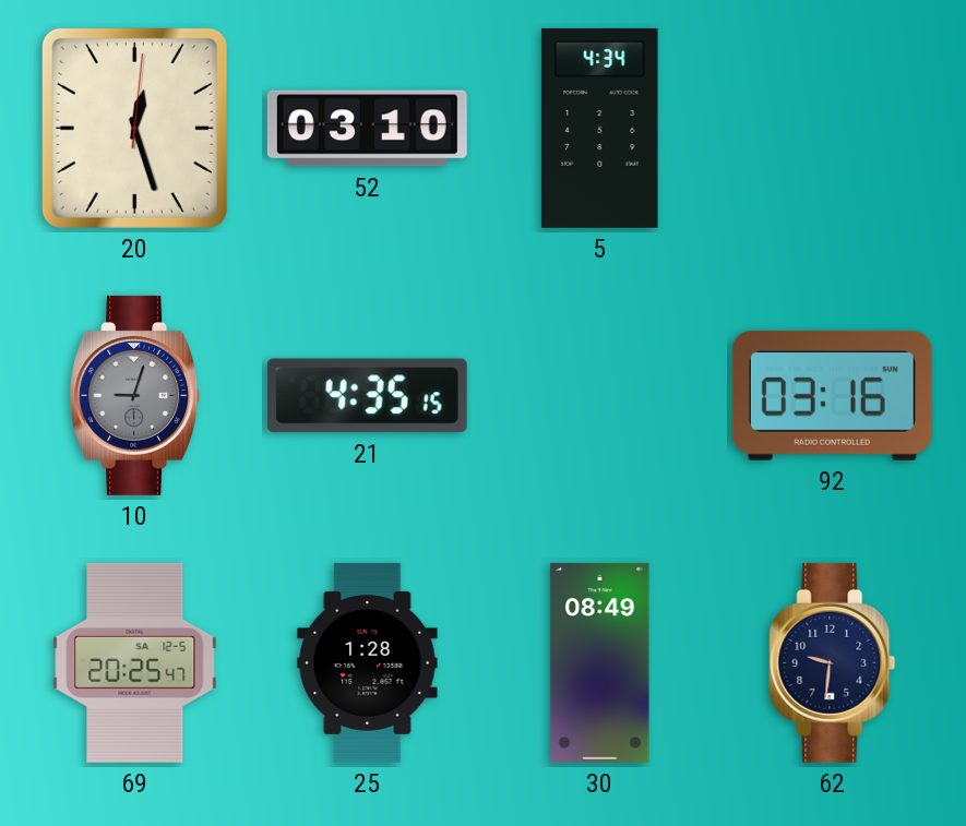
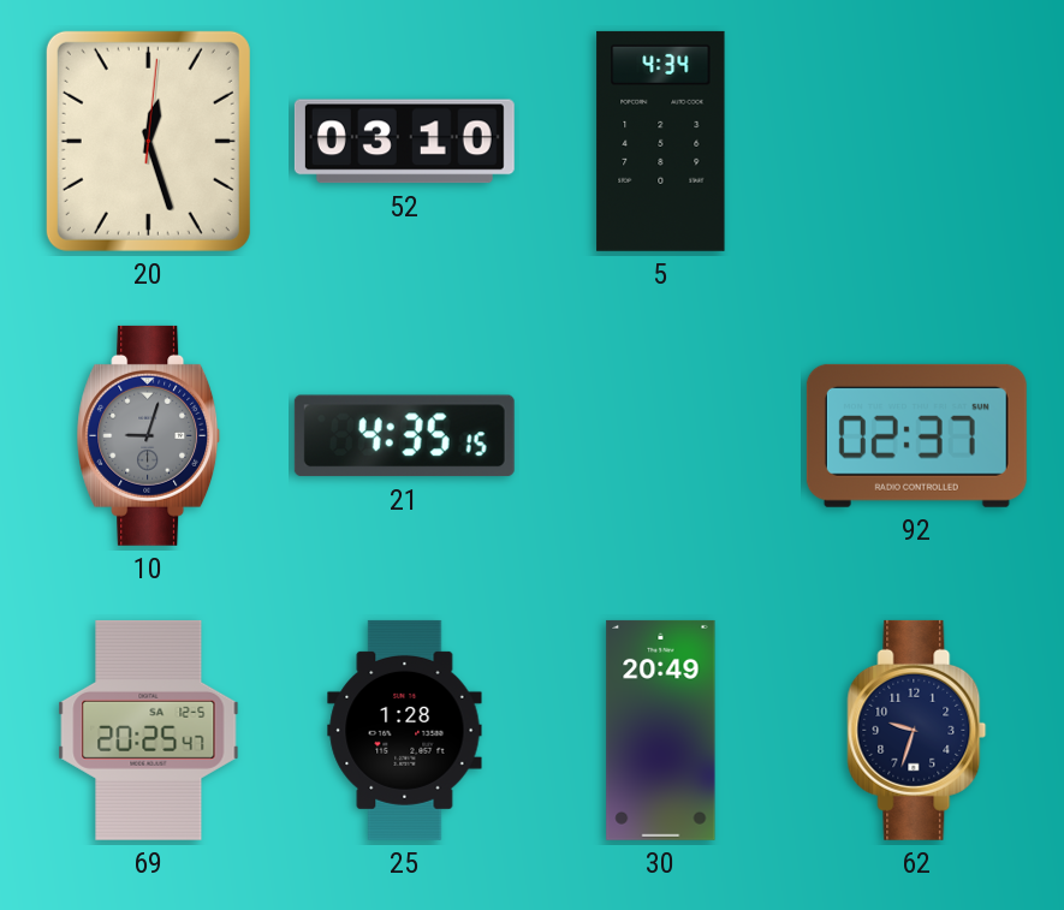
92: 03:16 -> 02:37
30: 08:49 -> 20:49
62: 9:31 -> 9:33
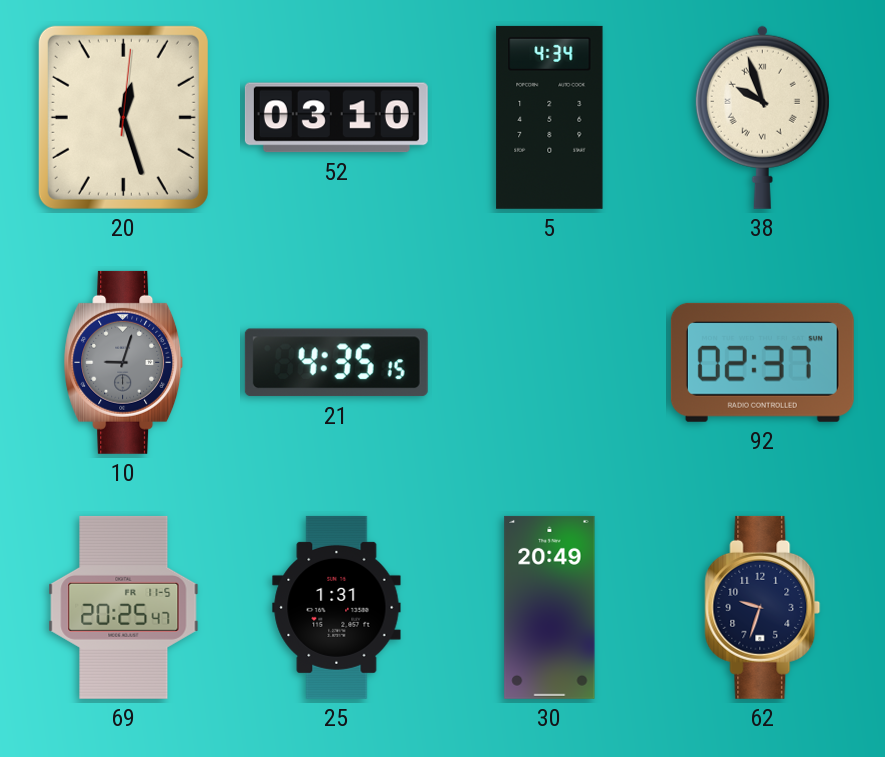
38: none -> 9:57
69 date: SA 12-5 -> FR 11-5
25: 1:28 -> 1:31
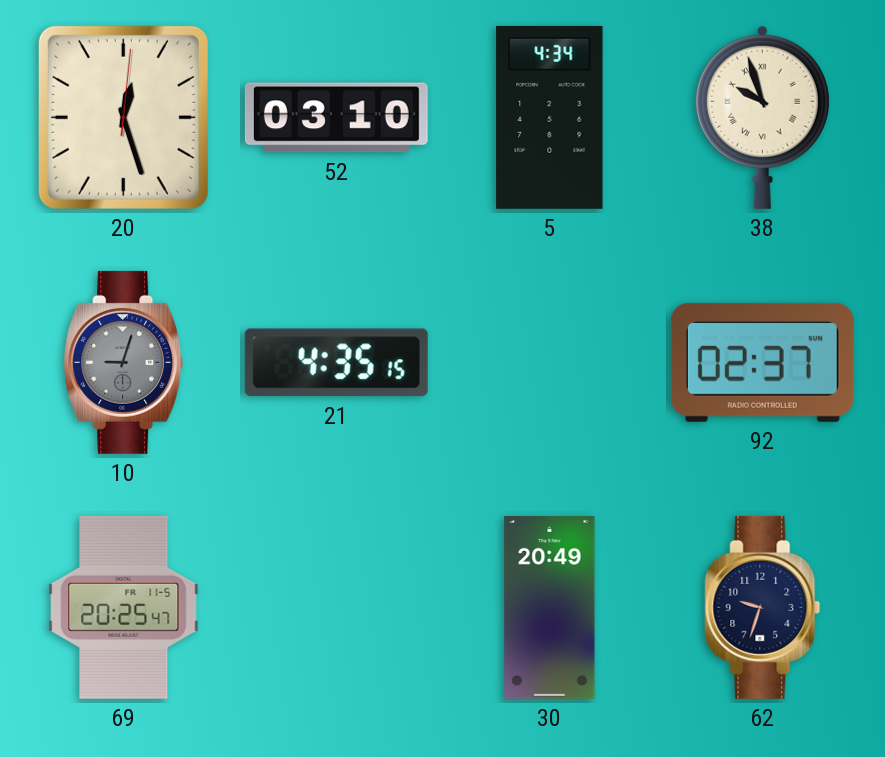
25: 1:31 -> none
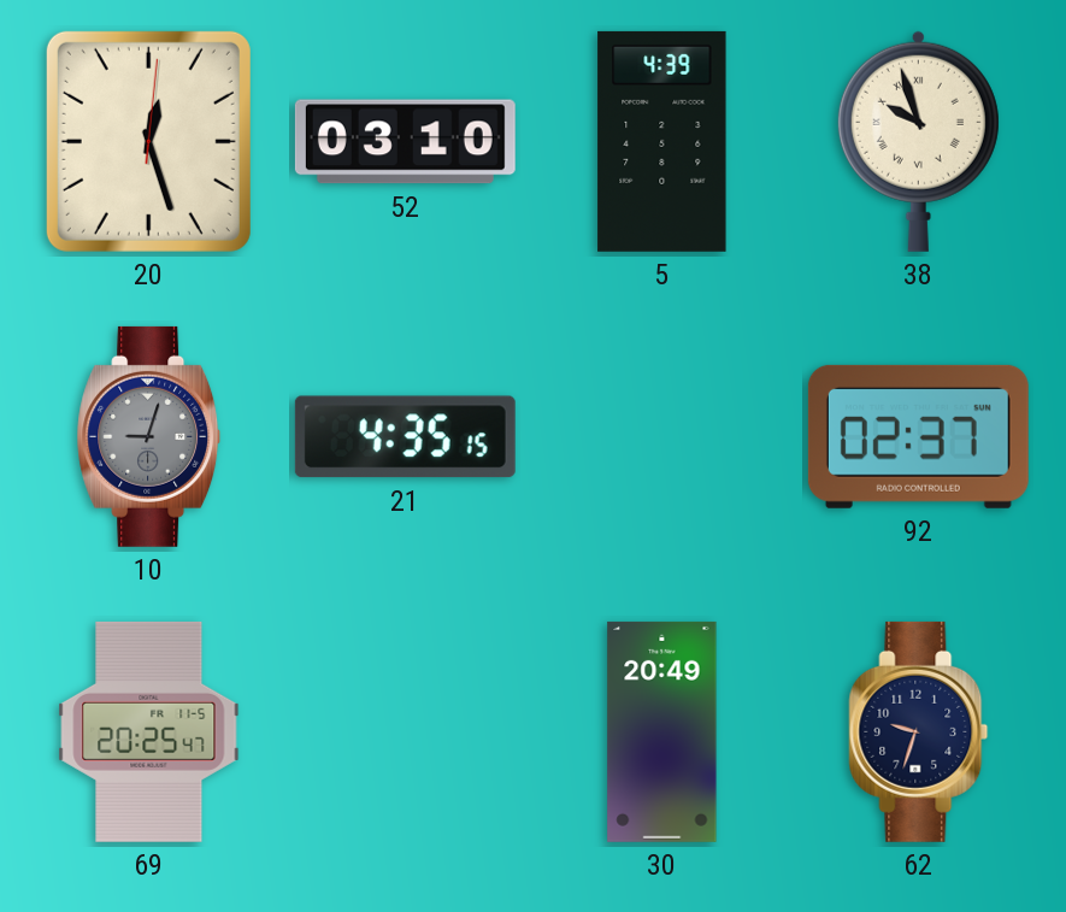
5: 4:34 -> 4:39
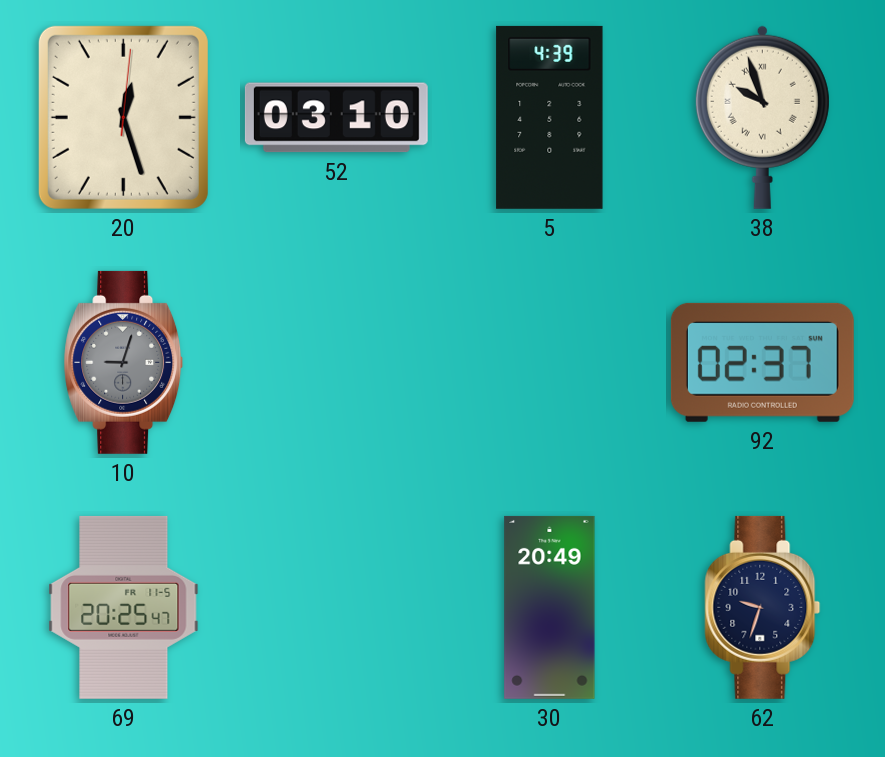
21: 4:35 -> none
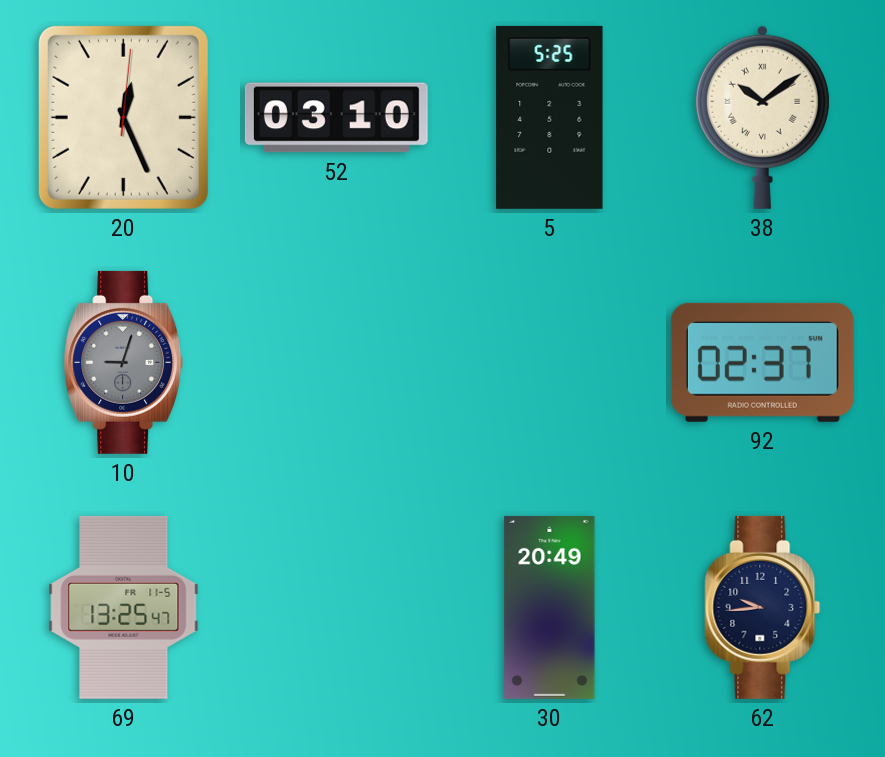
20: 12:27 -> 12:26
5: 4:39 -> 5:25
38: 9:57 -> 10:09
69: 20:25 -> 13:25
62: 9:33 -> 9:44
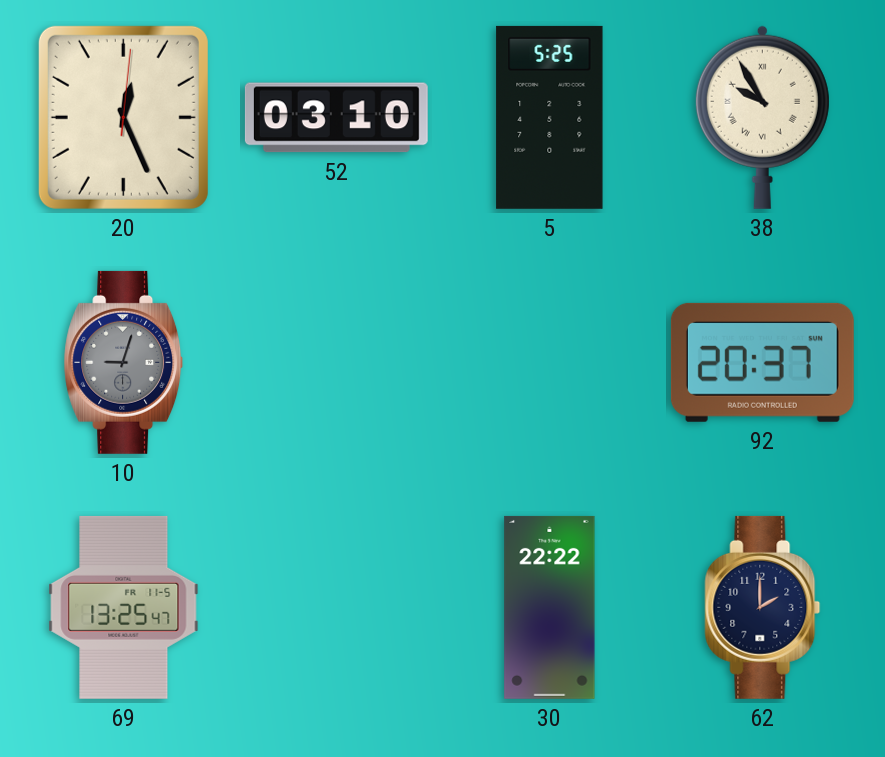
38: 10:09 -> 9:55
92: 02:37 -> 20:37
30: 20:49 -> 22:22
62: 9:44 -> 2:00
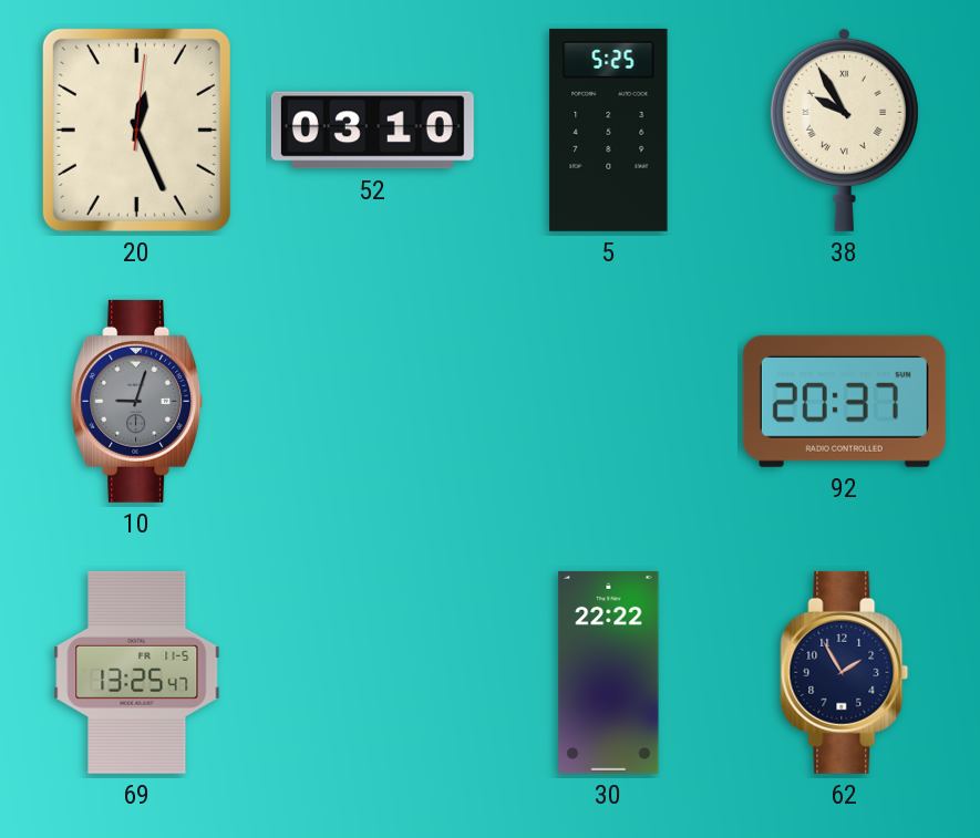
62: 2:00 -> 1:55
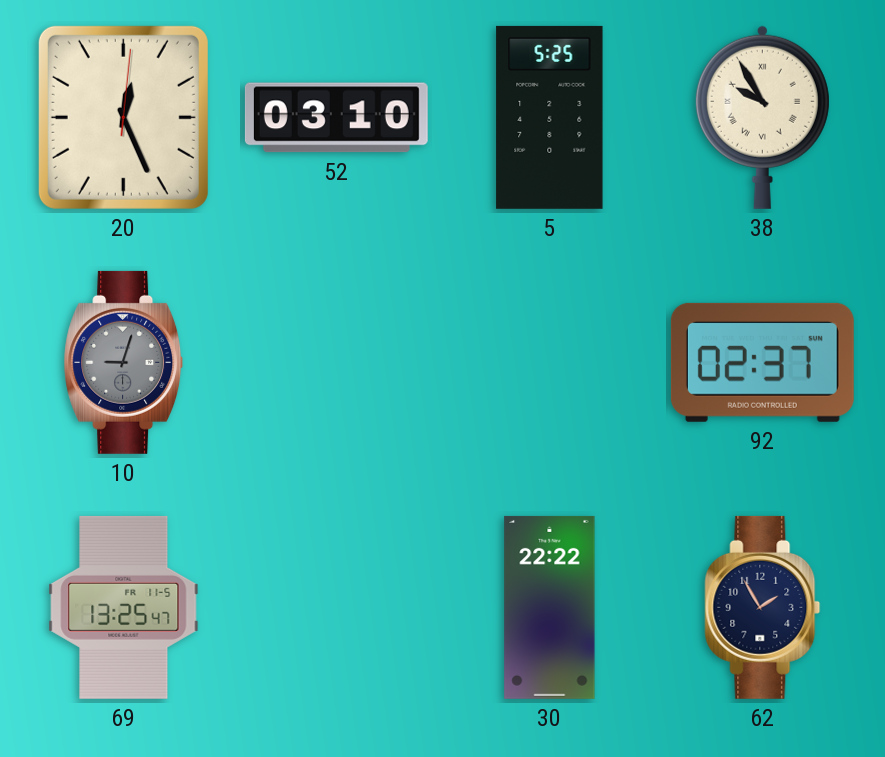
92: 20:37 -> 02:37
